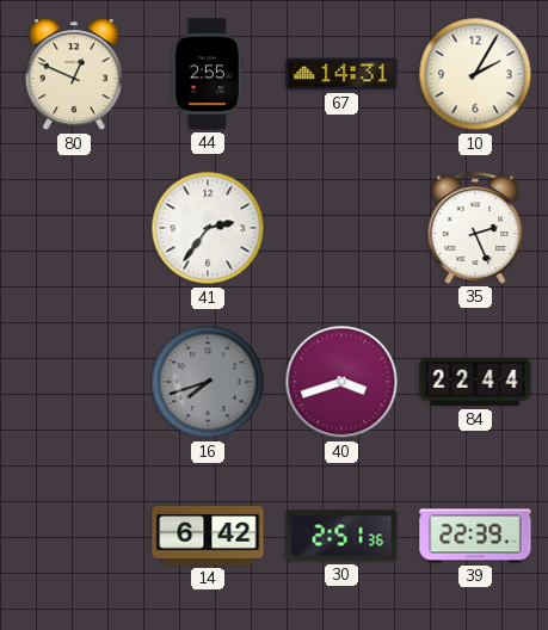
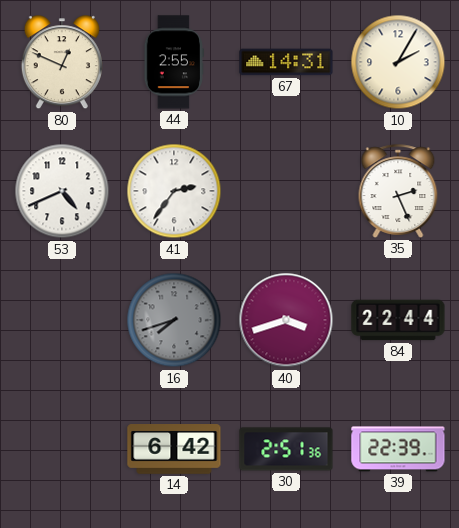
53: none -> 4:41
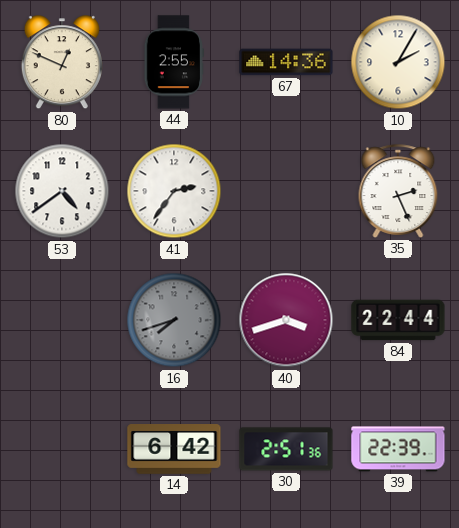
67: 14:31 -> 14:36
53: 4:41 -> 4:39
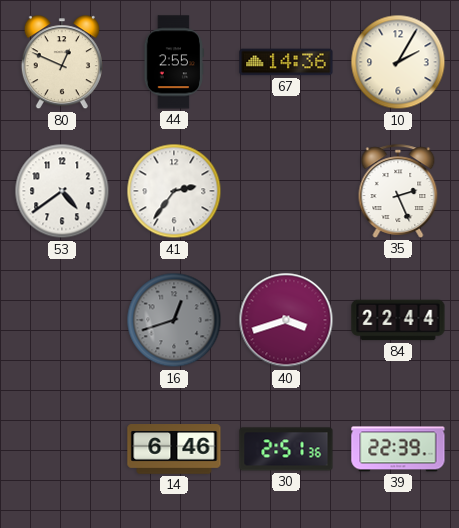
16: 7:42 -> 12:42
14: 6:42 -> 6:46
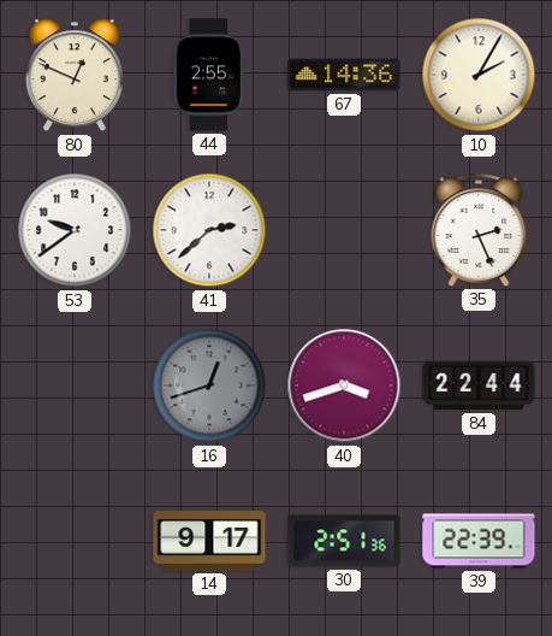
53: 4:39 -> 9:39
41: 2:36 -> 2:38
14: 6:46 -> 9:17
